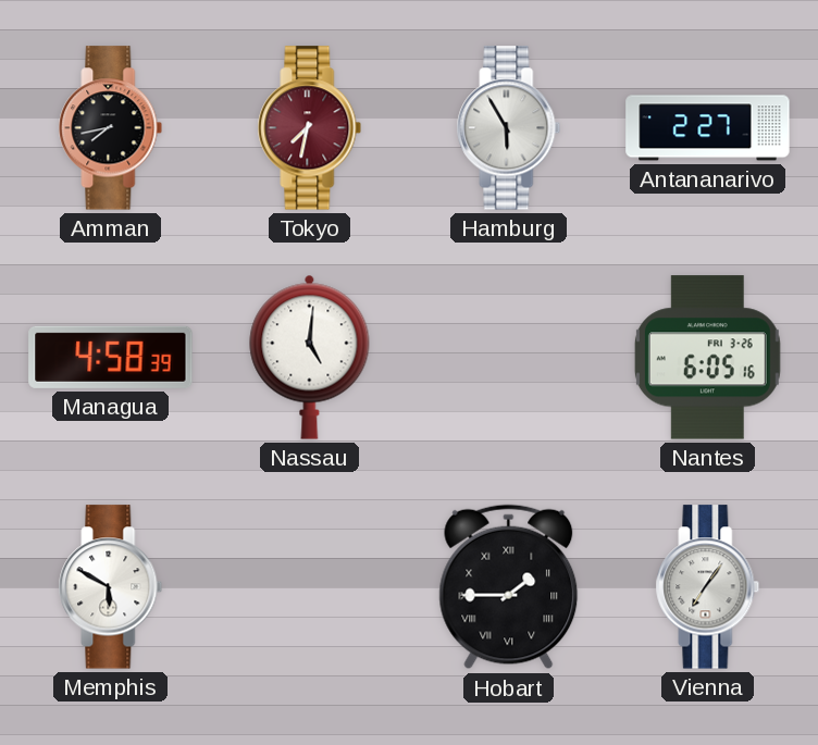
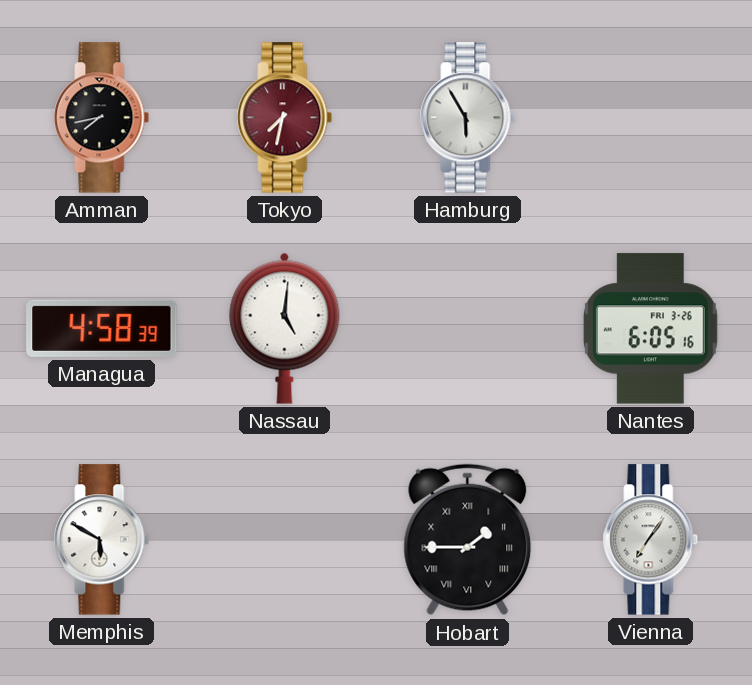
Antananarivo: 2:27 -> none
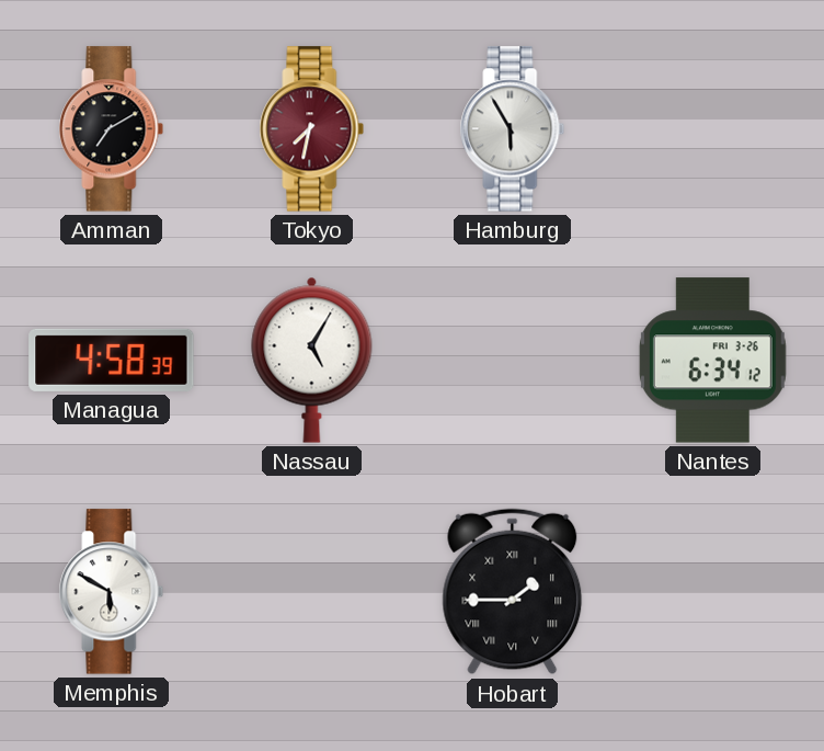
Amman: 7:43 -> 7:10
Nassau: 5:01 -> 5:05
Nantes: 6:05 -> 6:34
Vienna: 7:06 -> none
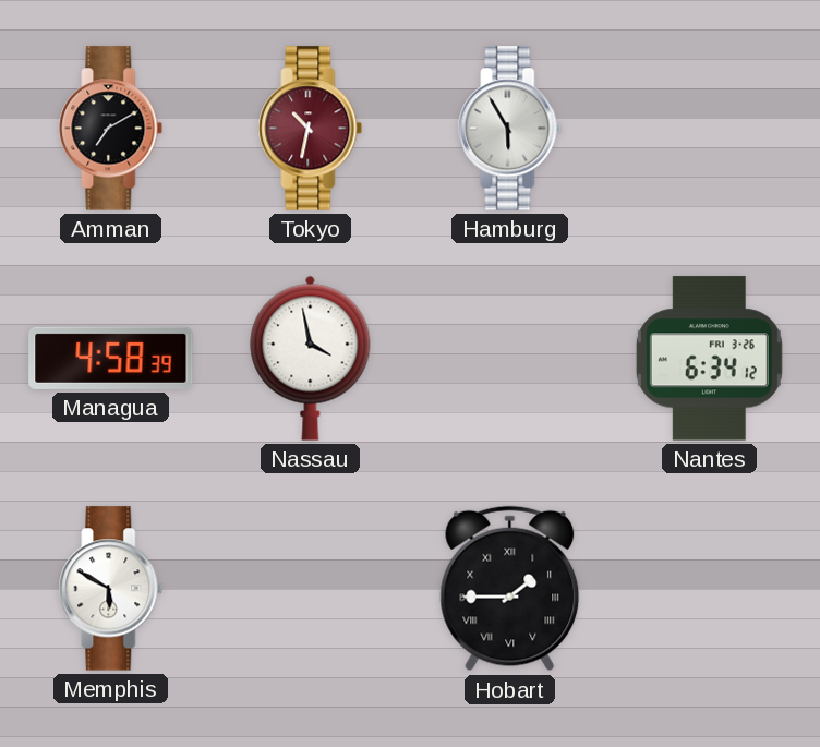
Tokyo: 7:32 -> 10:32
Nassau: 5:05 -> 3:58
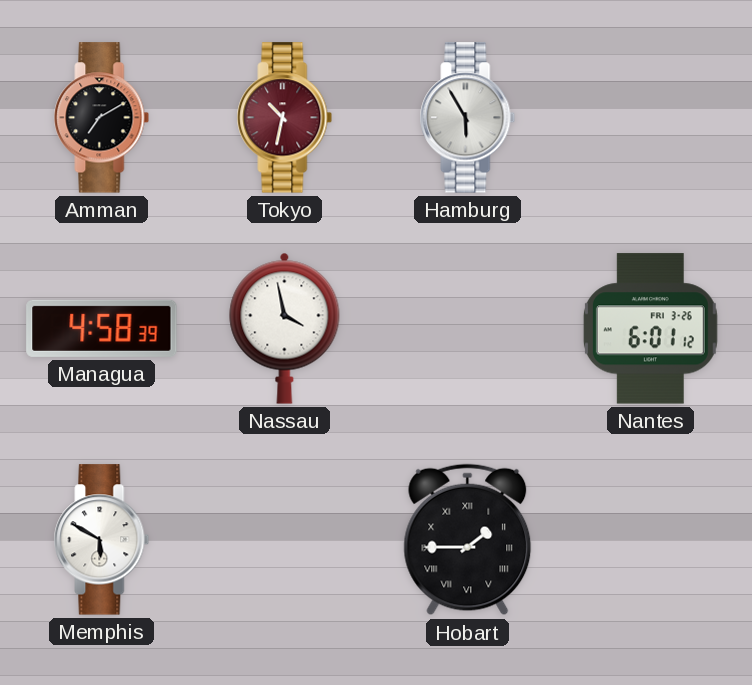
Nantes: 6:34 -> 6:01
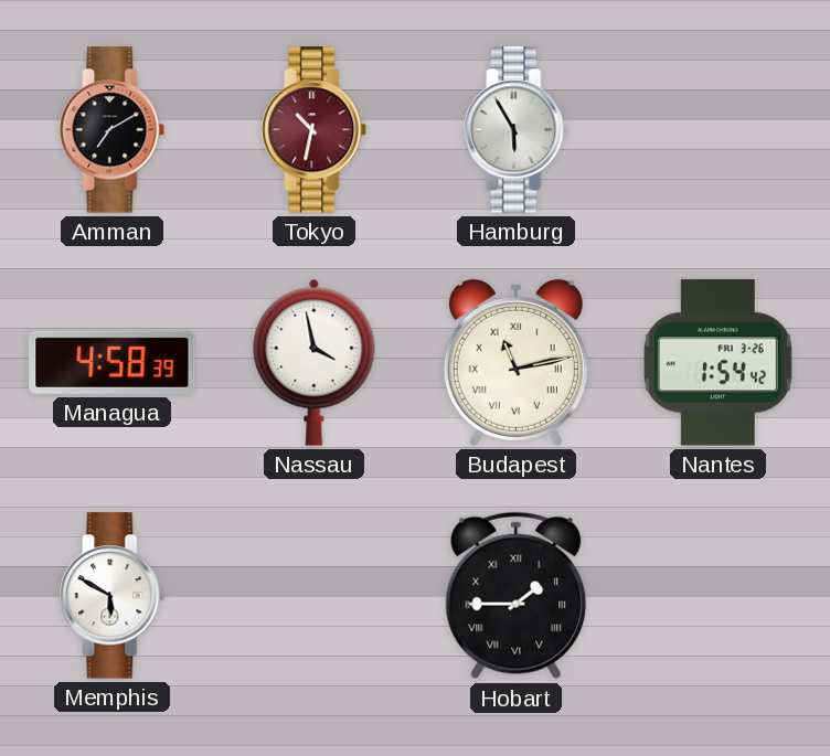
Budapest: none -> 11:13
Nantes: 6:01 -> 1:54
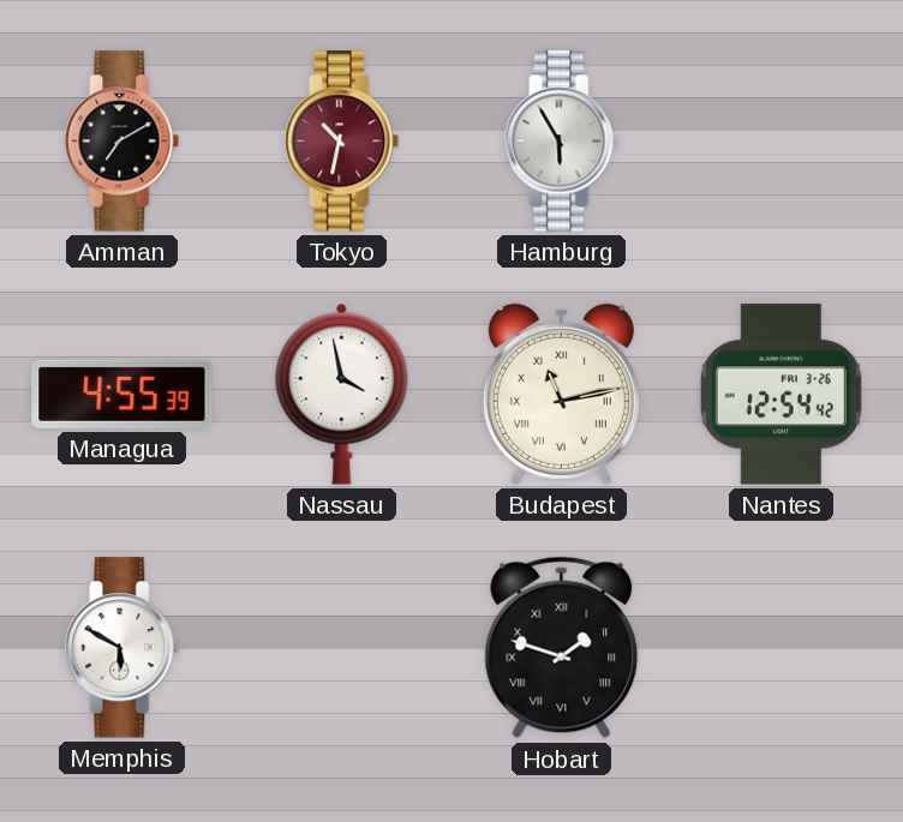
Managua: 4:58 -> 4:55
Nantes: 1:54 -> 12:54
Hobart: 1:45 -> 1:48
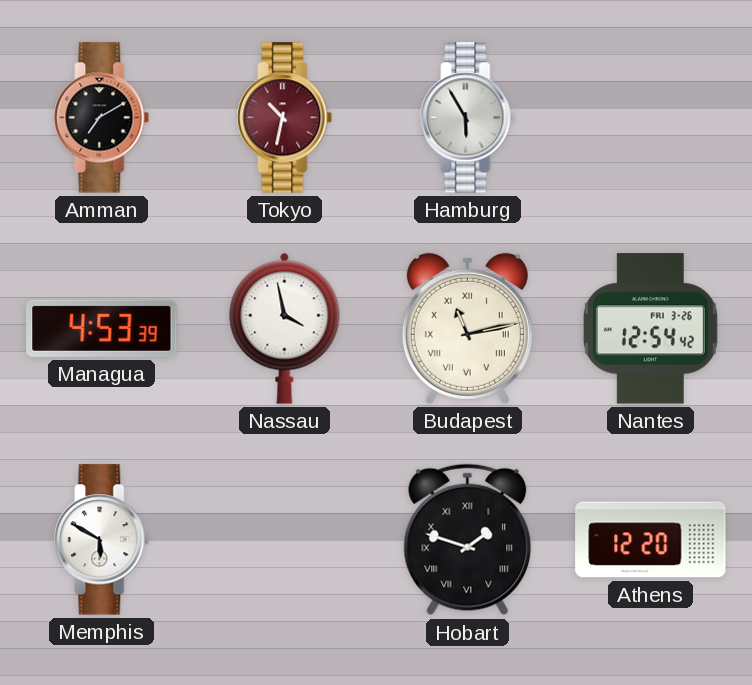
Managua: 4:55 -> 4:53
Athens: none -> 12:20
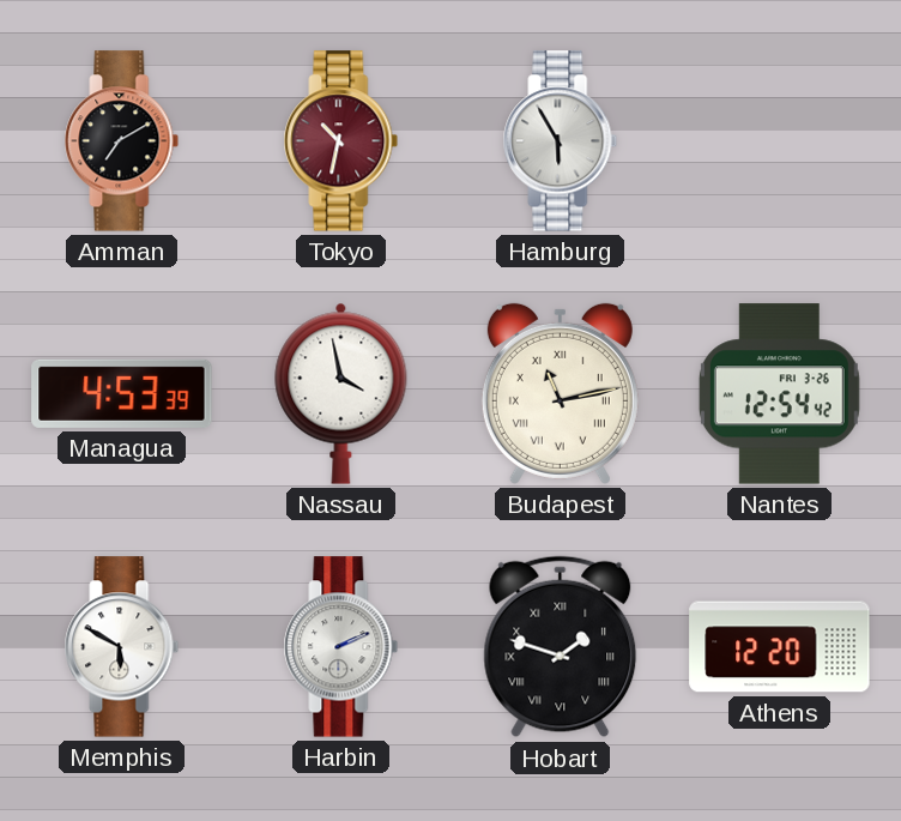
Harbin: none -> 2:11
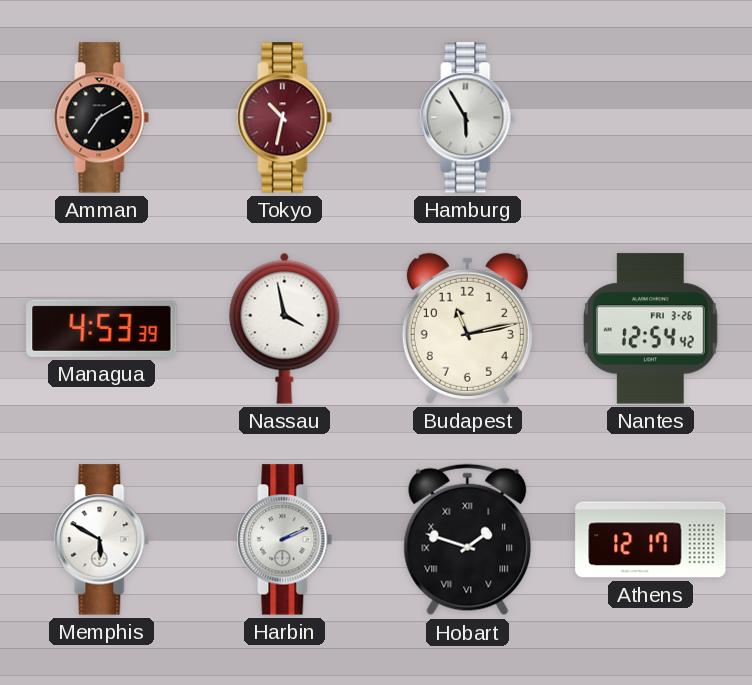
Budapest numerals: Roman -> Arabic
Athens: 12:20 -> 12:17
